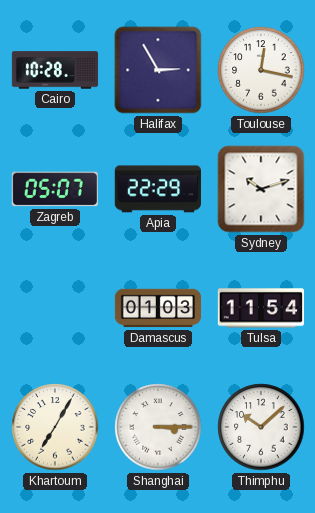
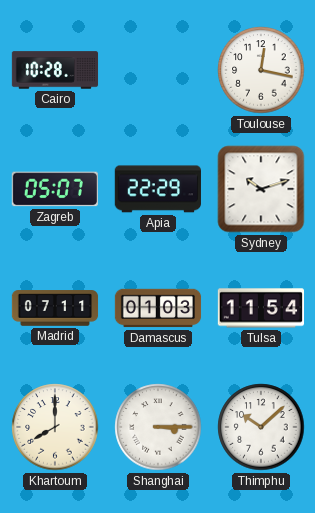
Halifax: 2:55 -> none
Madrid: none -> 07:11
Khartoum: 7:05 -> 8:00
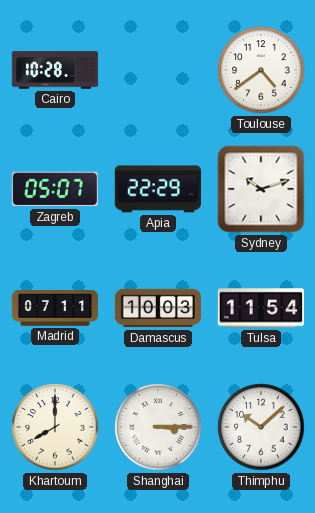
Toulouse: 12:17 -> 4:39
Damascus: 01:03 -> 10:03
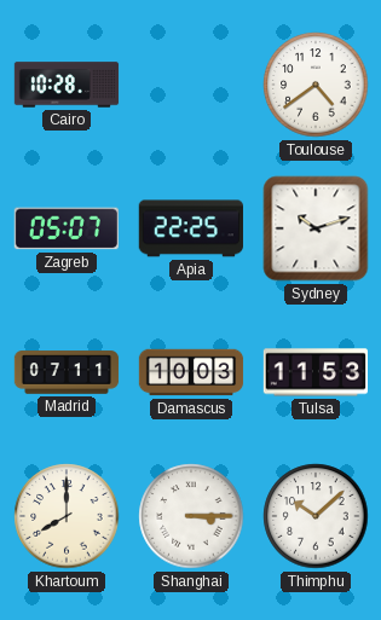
Apia: 22:29 -> 22:25
Tulsa: 11:54 -> 11:53
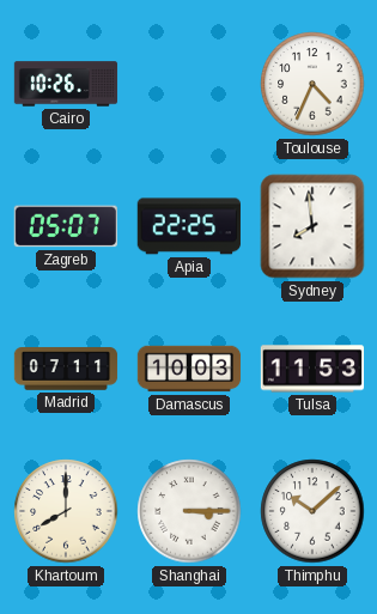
Cairo: 10:28 -> 10:26
Toulouse: 4:39 -> 4:34
Sydney: 10:12 -> 7:59
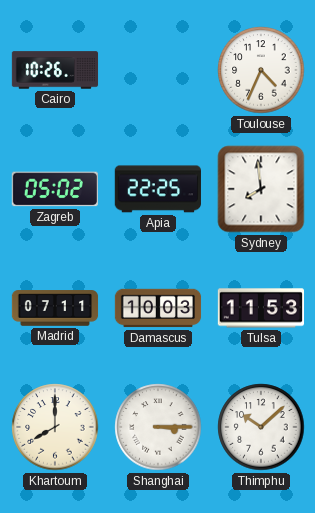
Zagreb: 05:07 -> 05:02
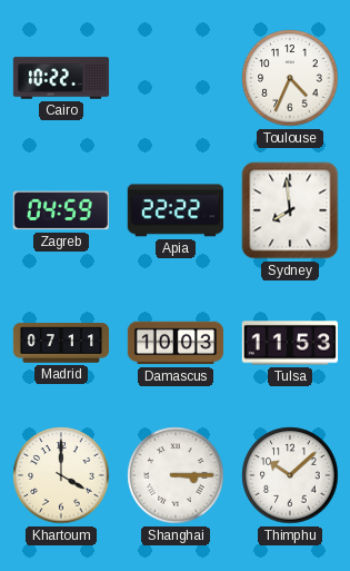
Cairo: 10:26 -> 10:22
Zagreb: 05:02 -> 04:59
Apia: 22:25 -> 22:22
Khartoum: 8:00 -> 4:00
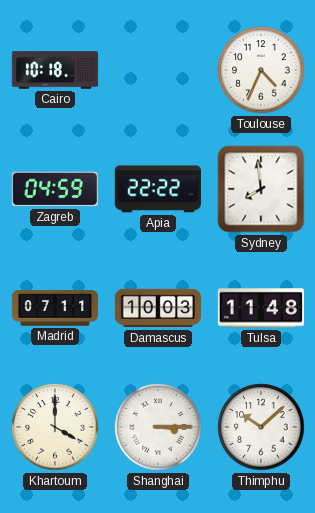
Cairo: 10:22 -> 10:18
Tulsa: 11:53 -> 11:48
